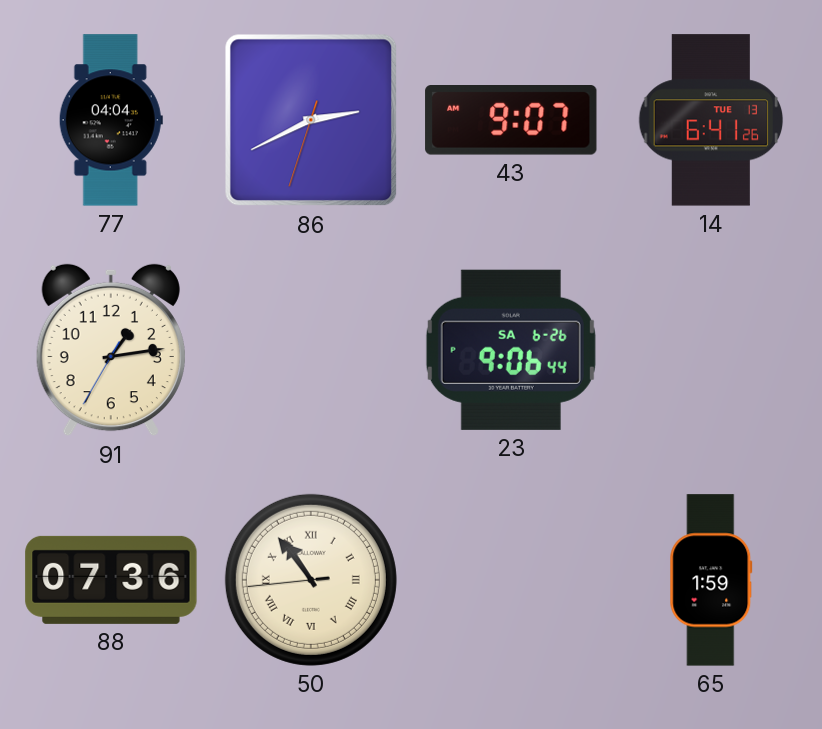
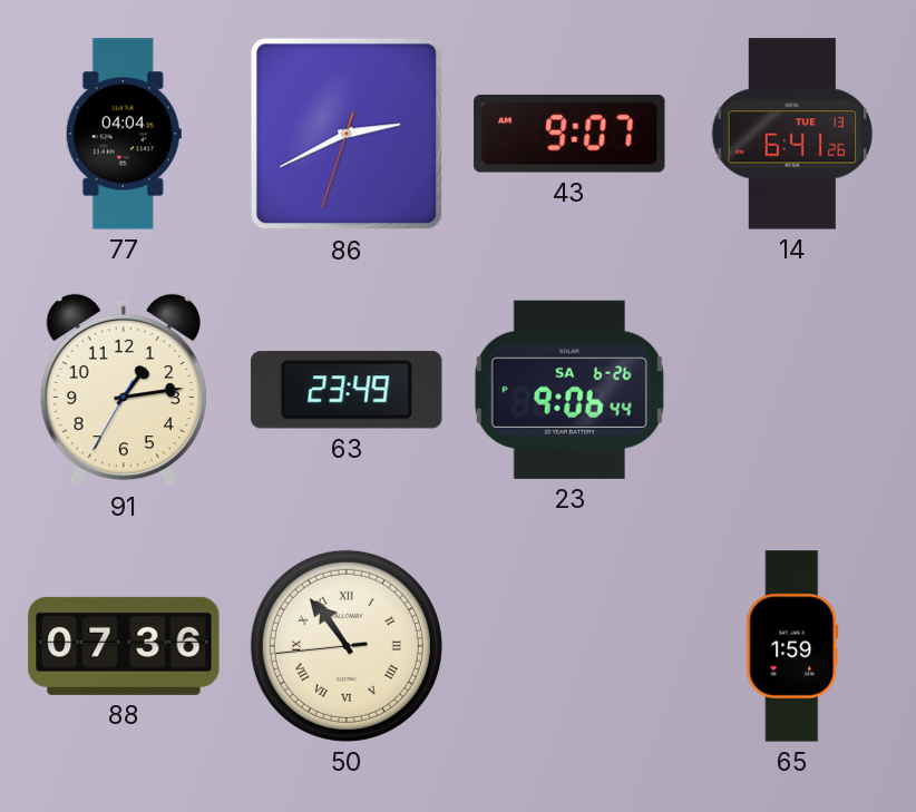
63: none -> 23:49
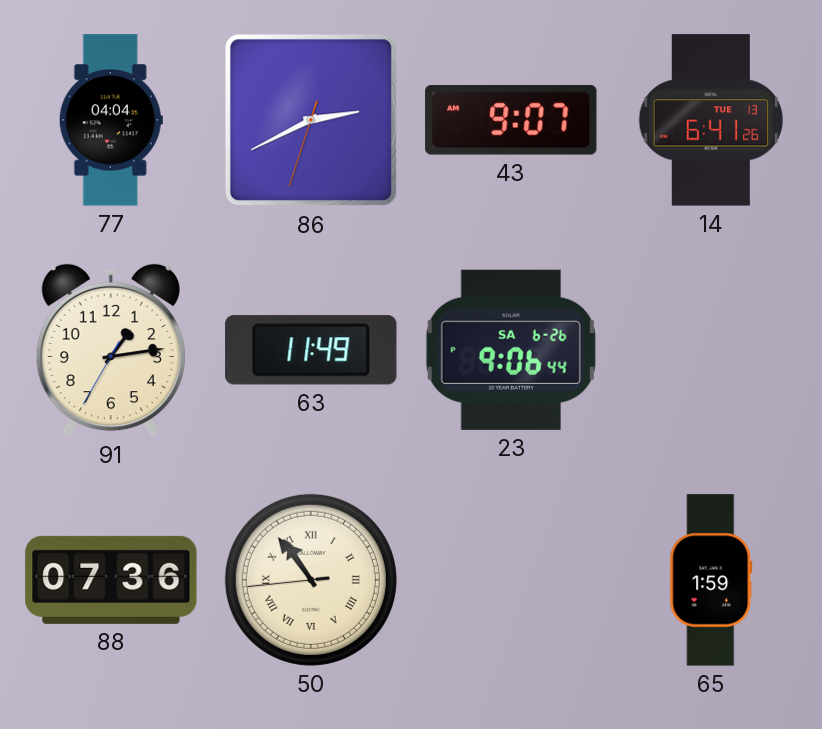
63: 23:49 -> 11:49
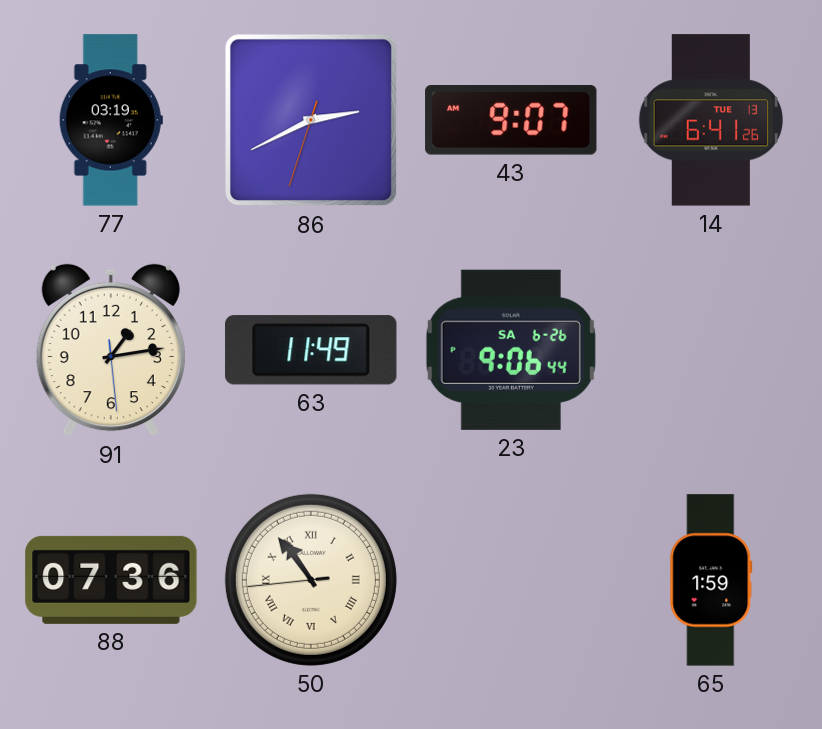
77: 04:04 -> 03:19
91: 1:13:35 -> 1:13:29
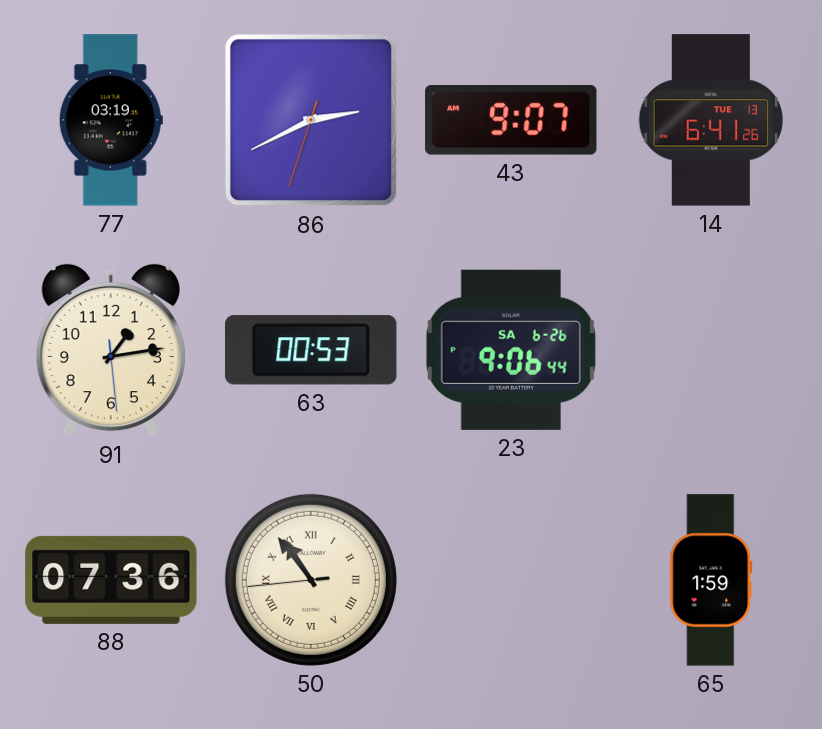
63: 11:49 -> 00:53
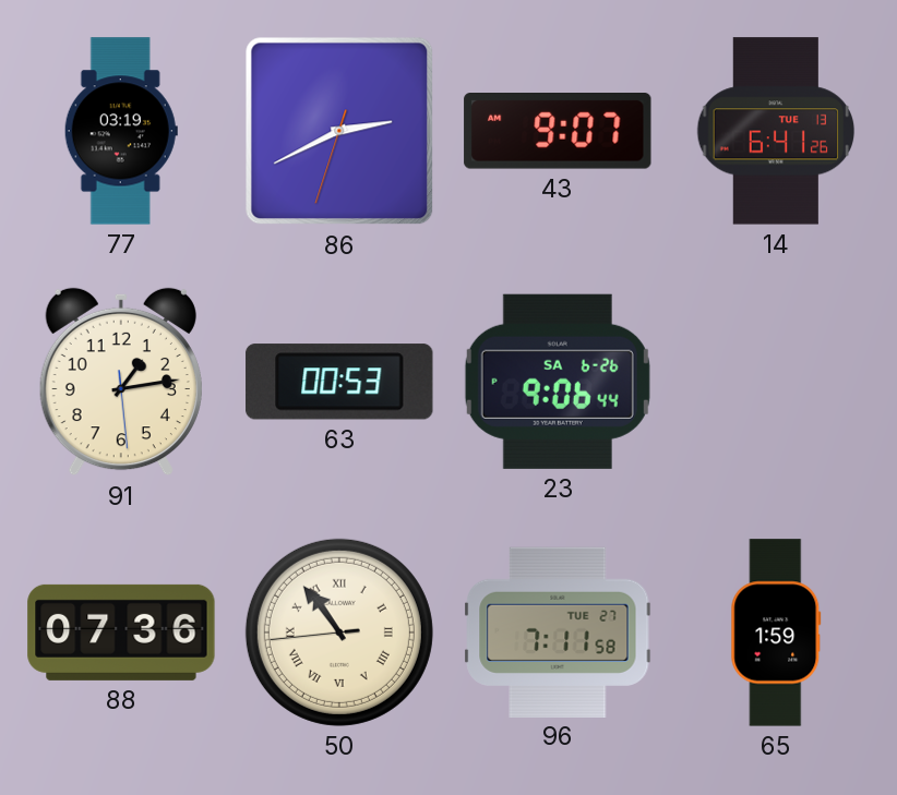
96: none -> 7:11
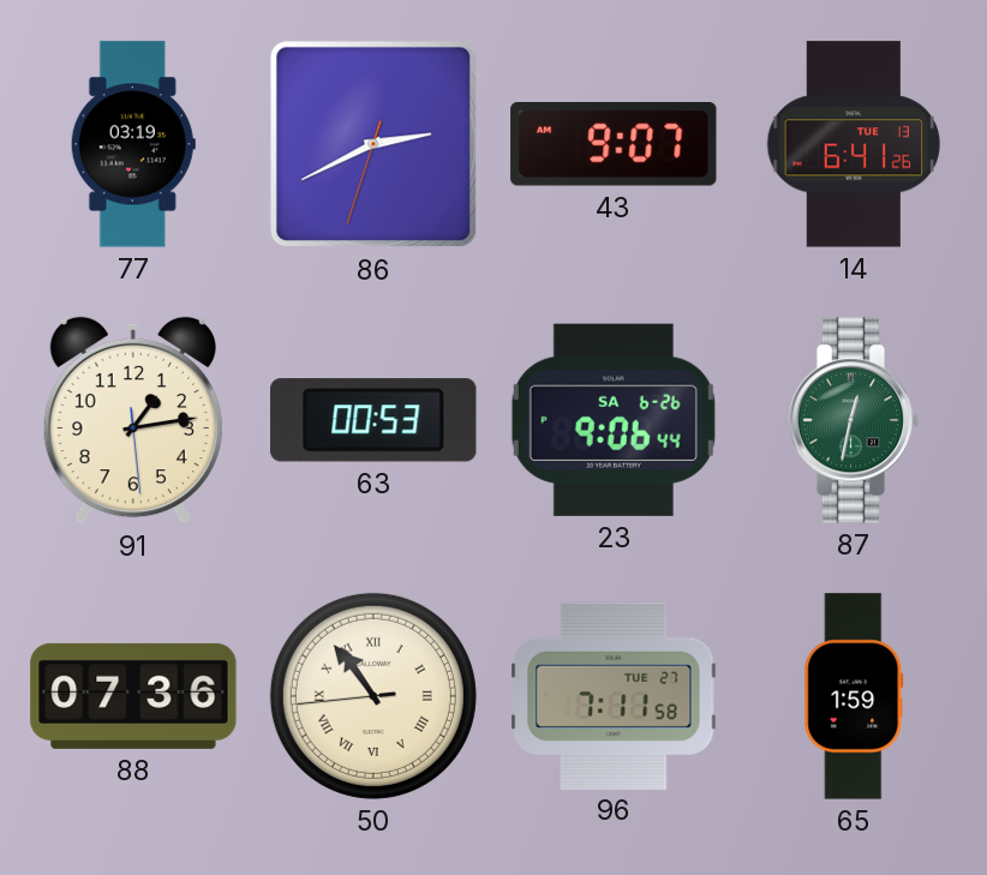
87: none -> 12:32
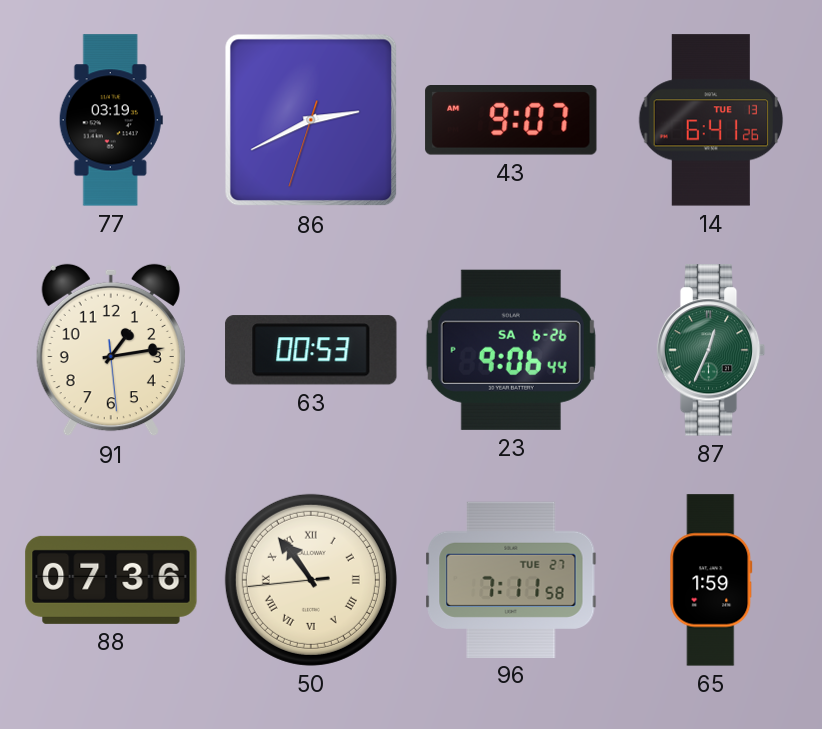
87: 12:32 -> 12:34
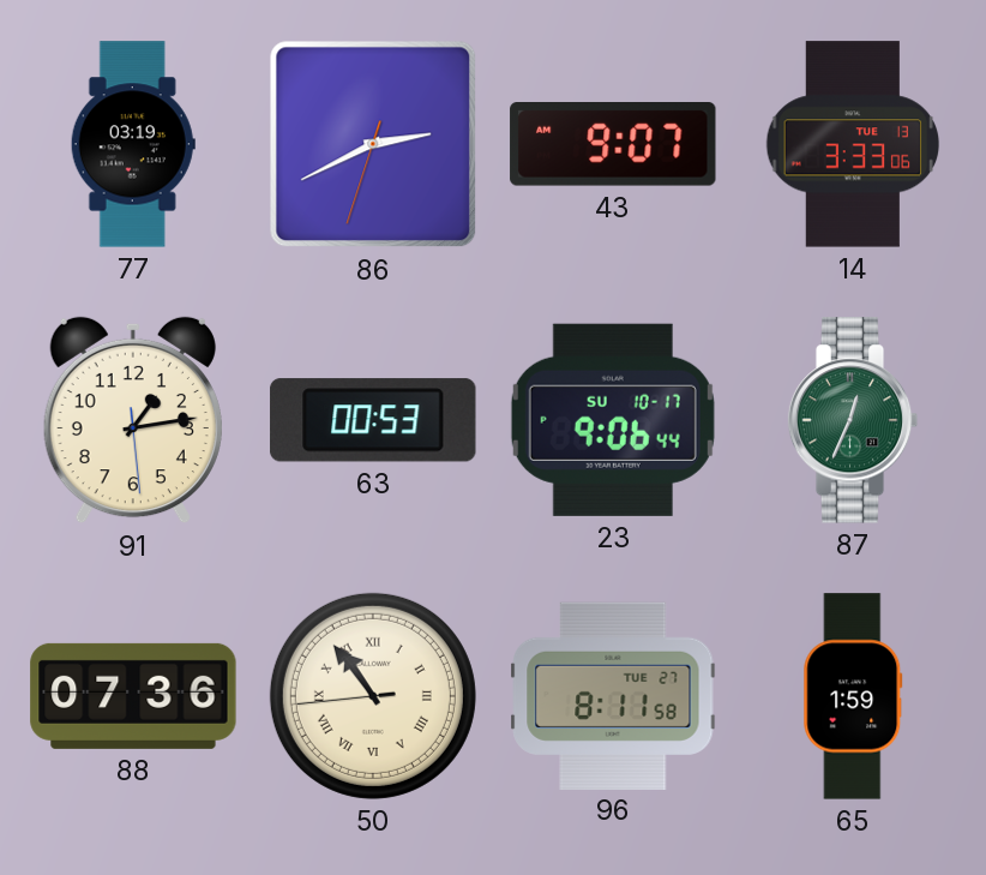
14: 6:41 -> 3:33
23 date: SA 6-26 -> SU 10-17
96: 7:11 -> 8:11
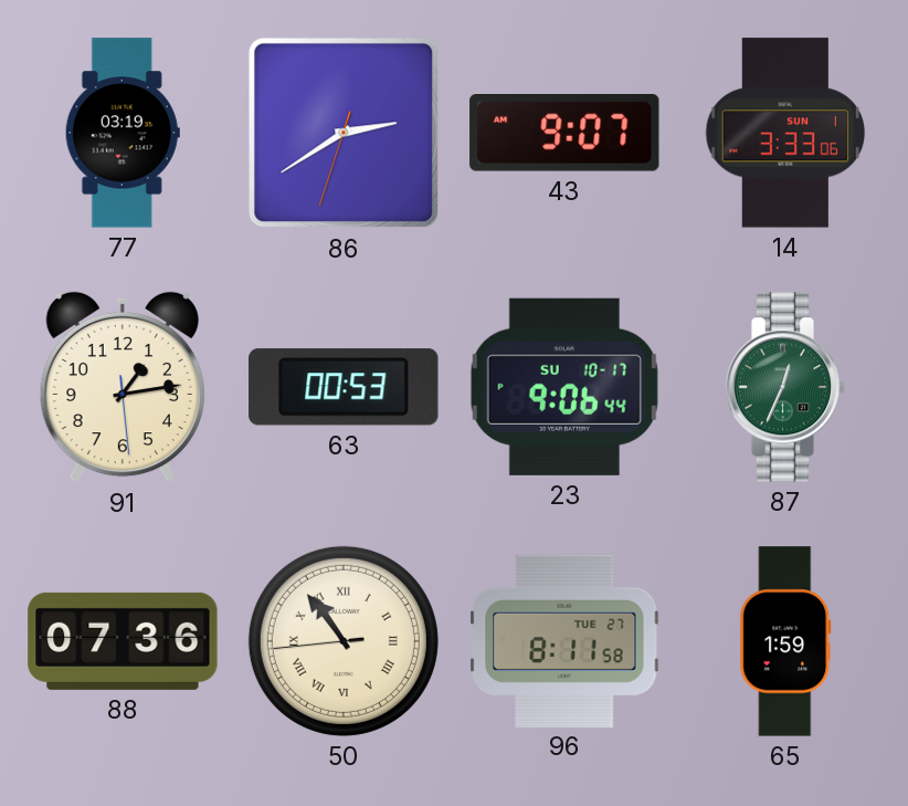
86: 2:40 -> 2:39
14 date: TUE 13 -> SUN 1
